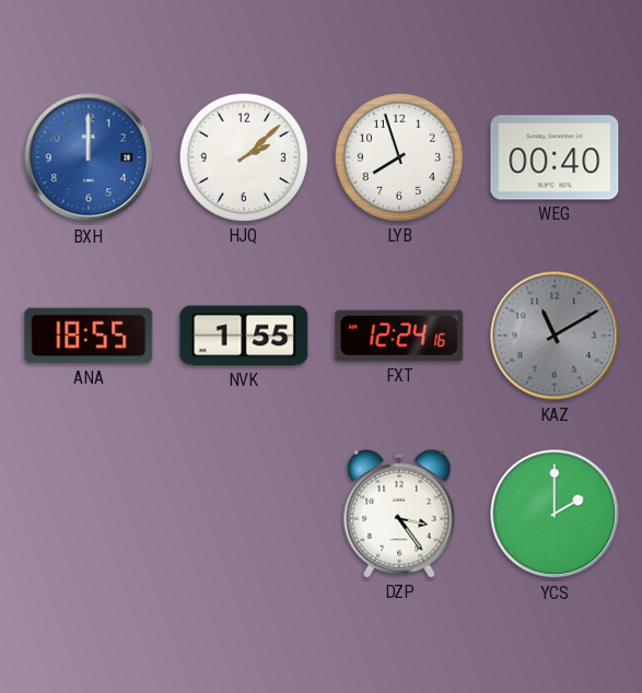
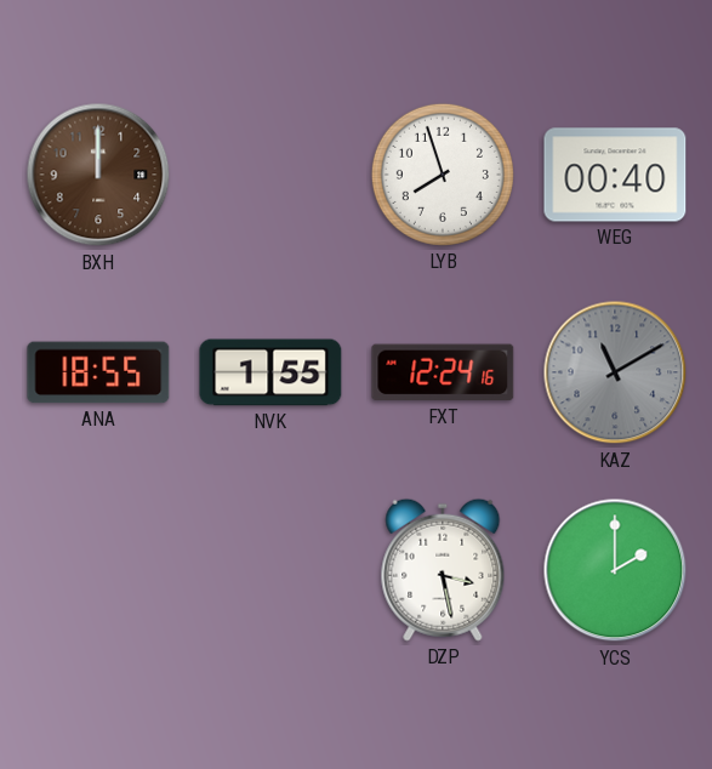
BXH dial: blue -> brown
HJQ: 2:08 -> none
DZP: 3:24 -> 3:28
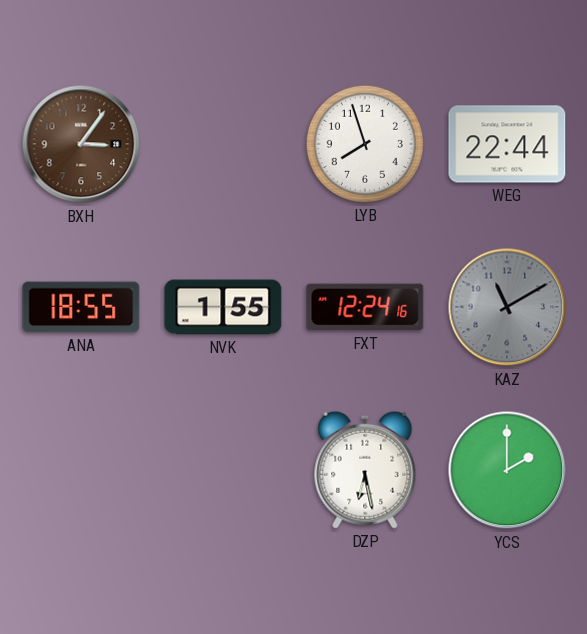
BXH: 12:00 -> 3:06
WEG: 00:40 -> 22:44
DZP: 3:28 -> 6:28
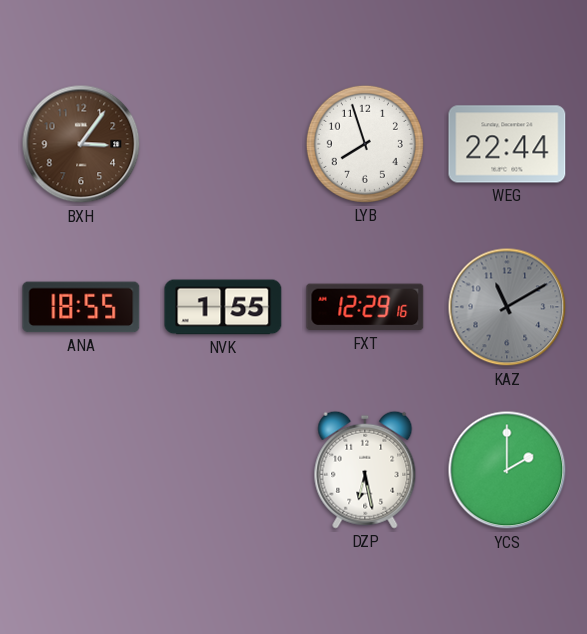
FXT: 12:24 -> 12:29
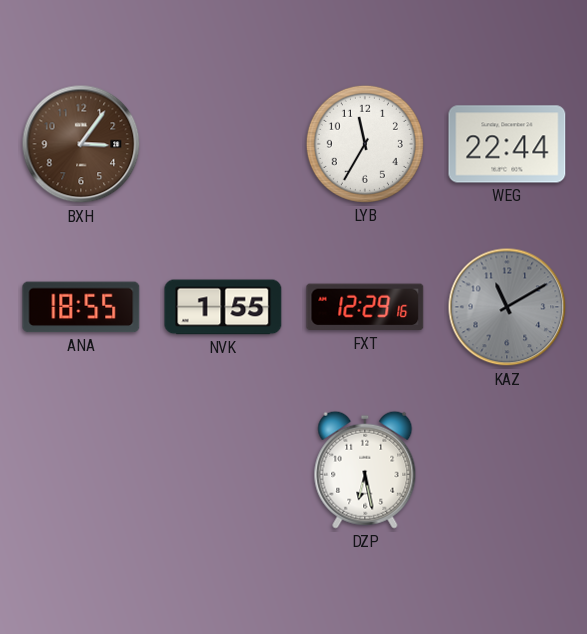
LYB: 7:57 -> 11:35
YCS: 2:00 -> none
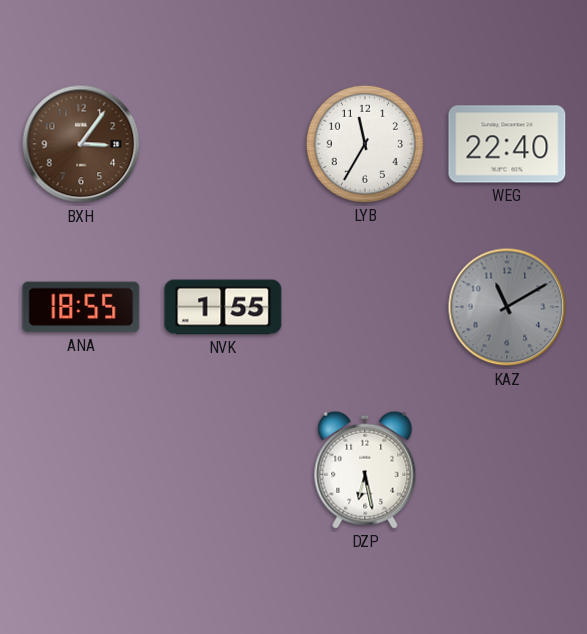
WEG: 22:44 -> 22:40
FXT: 12:29 -> none
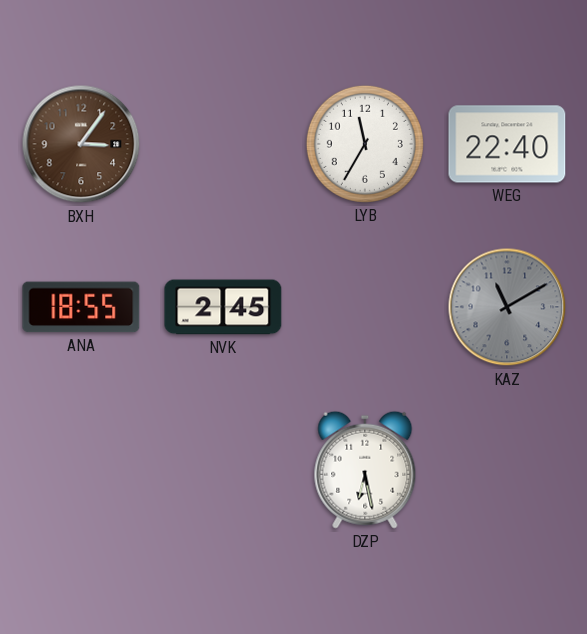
NVK: 1:55 -> 2:45
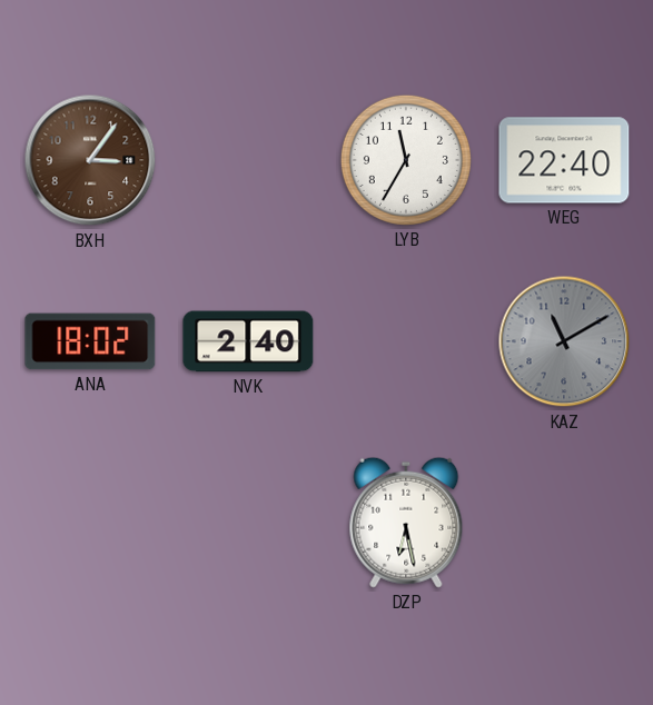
ANA: 18:55 -> 18:02
NVK: 2:45 -> 2:40
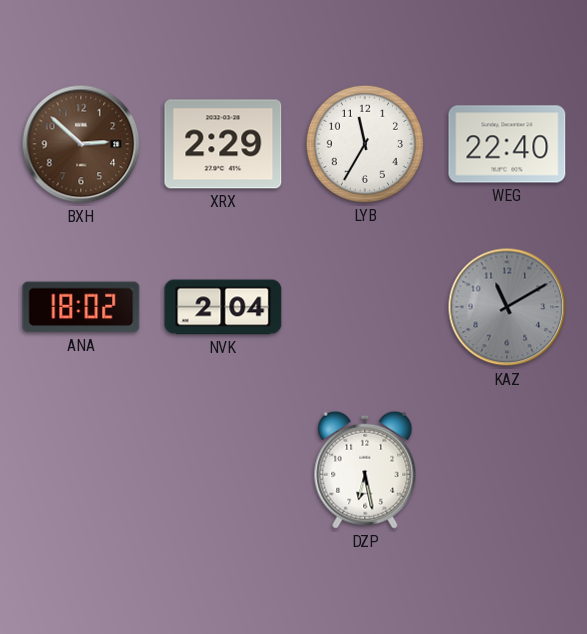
BXH: 3:06 -> 2:52
XRX: none -> 2:29
NVK: 2:40 -> 2:04
